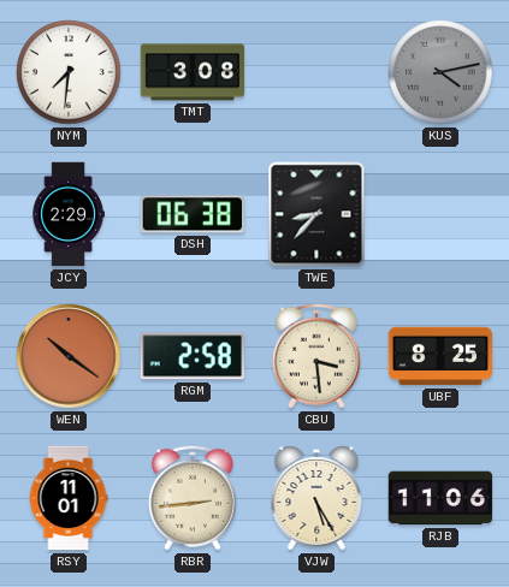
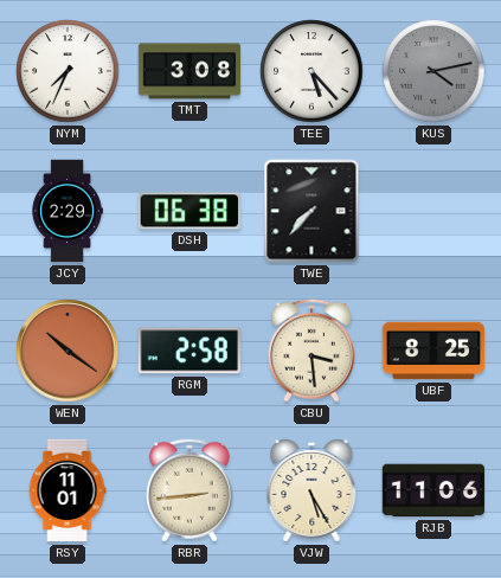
NYM: 7:31 -> 7:34
TEE: none -> 5:23
TWE: 8:37 -> 7:37
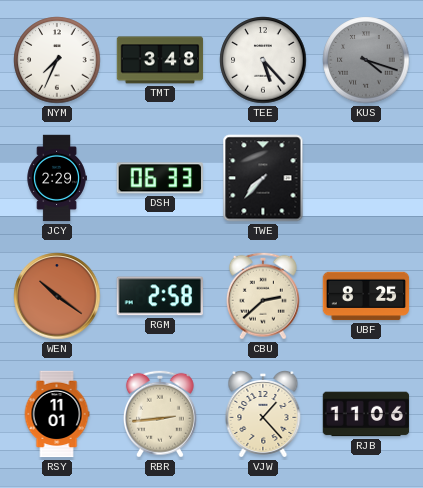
TMT: 3:08 -> 3:48
KUS: 4:13 -> 4:18
DSH: 06:38 -> 06:33
CBU: 3:29 -> 2:38
VJW: 5:25 -> 1:23
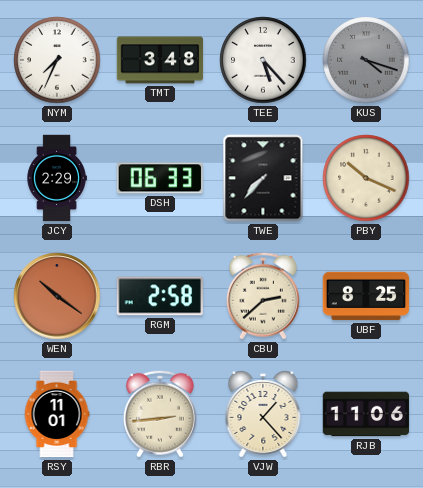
PBY: none -> 10:19
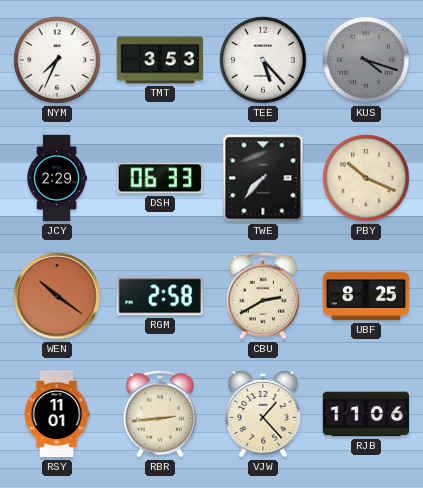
TMT: 3:48 -> 3:53
CBU: 2:38 -> 2:40
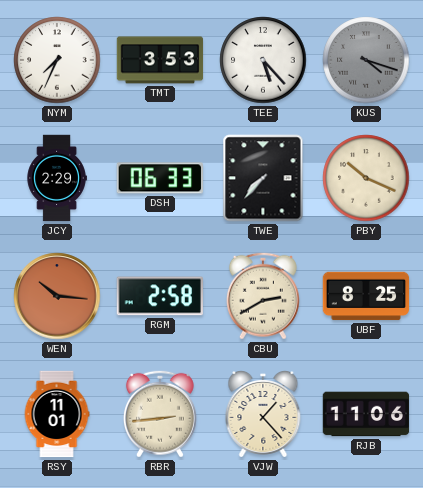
WEN: 10:21 -> 10:16
